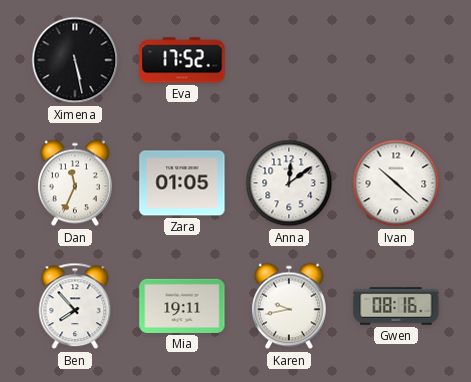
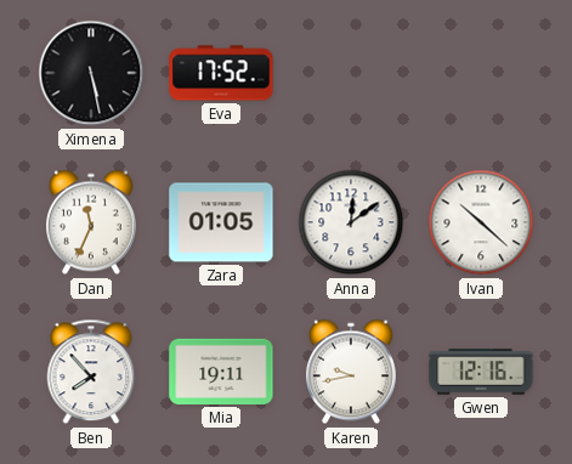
Gwen: 08:16 -> 12:16
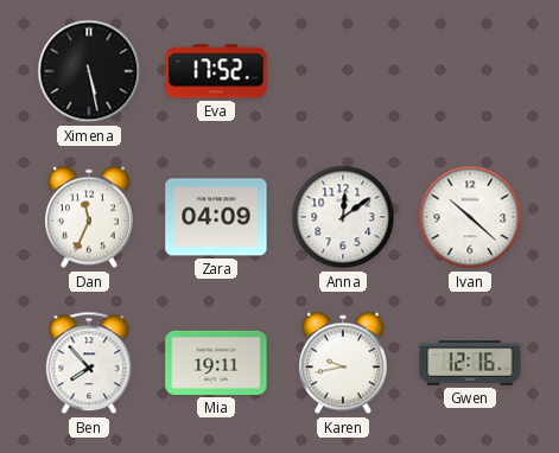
Zara: 01:05 -> 04:09
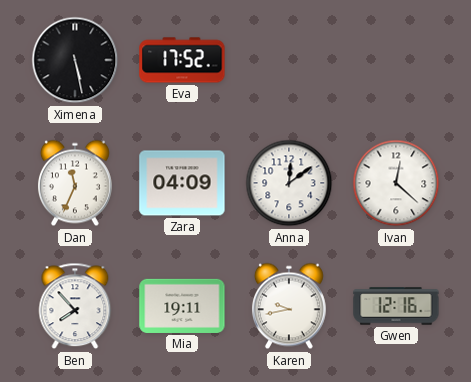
Ivan: 10:22 -> 12:22
